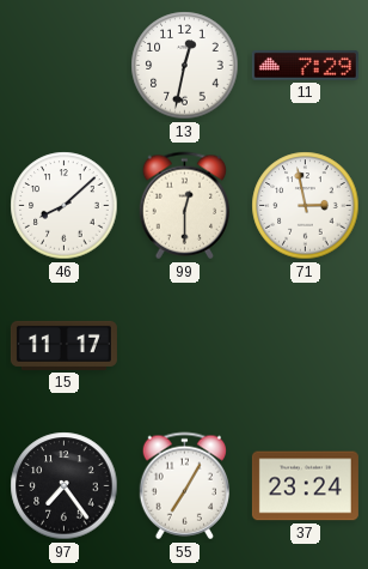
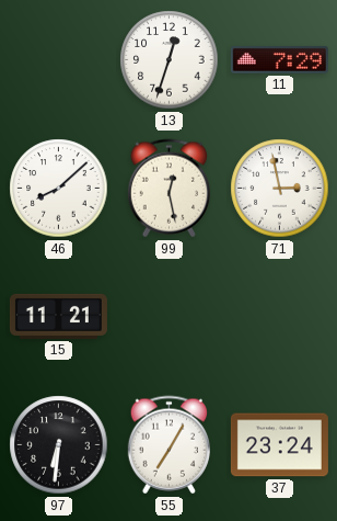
13: 12:32 -> 12:33
99: 12:30 -> 12:28
15: 11:17 -> 11:21
97: 7:24 -> 6:31
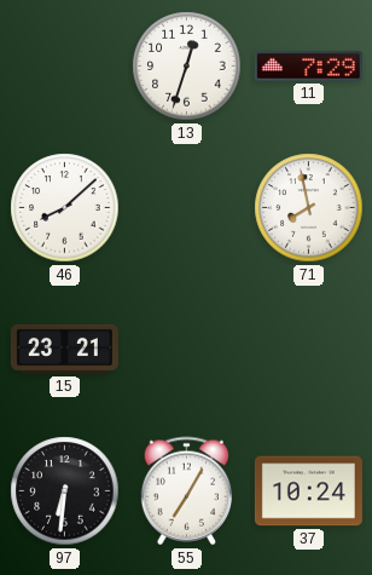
99: 12:28 -> none
71: 2:58 -> 7:58
15: 11:21 -> 23:21
37: 23:24 -> 10:24
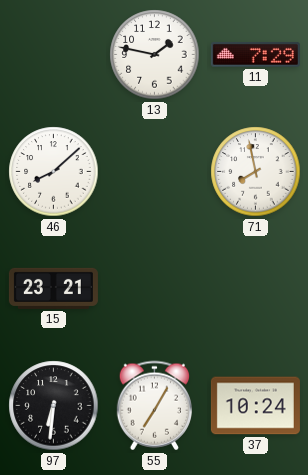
13: 12:33 -> 1:47
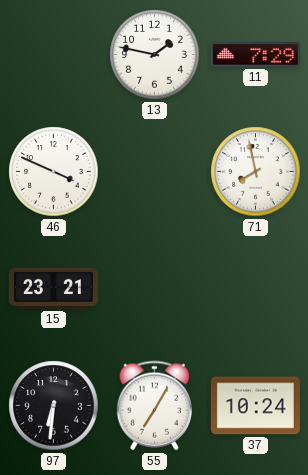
46: 8:08 -> 3:49
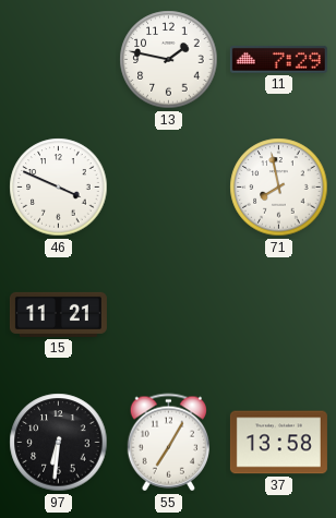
15: 23:21 -> 11:21
37: 10:24 -> 13:58
